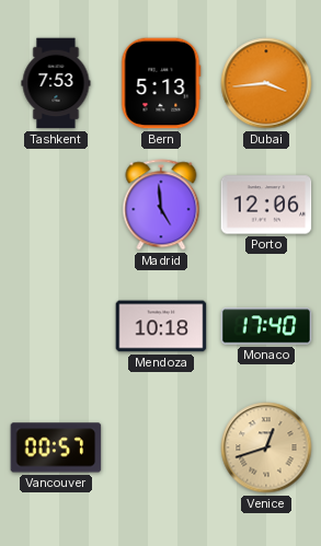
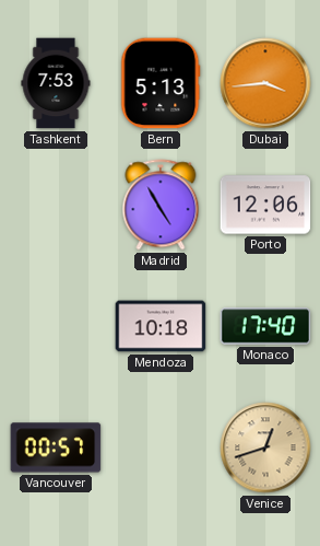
Madrid: 4:59 -> 4:55
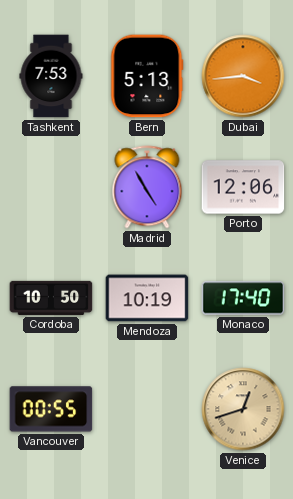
Cordoba: none -> 10:50
Mendoza: 10:18 -> 10:19
Vancouver: 00:57 -> 00:55
